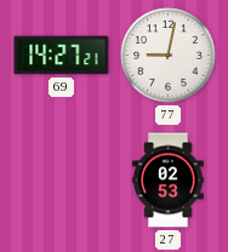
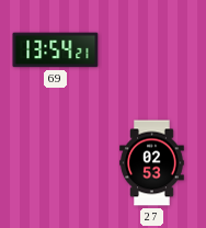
69: 14:27 -> 13:54
77: 9:02 -> none
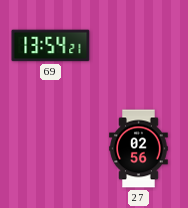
27: 02:53 -> 02:56
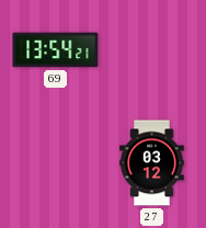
27: 02:56 -> 03:12
